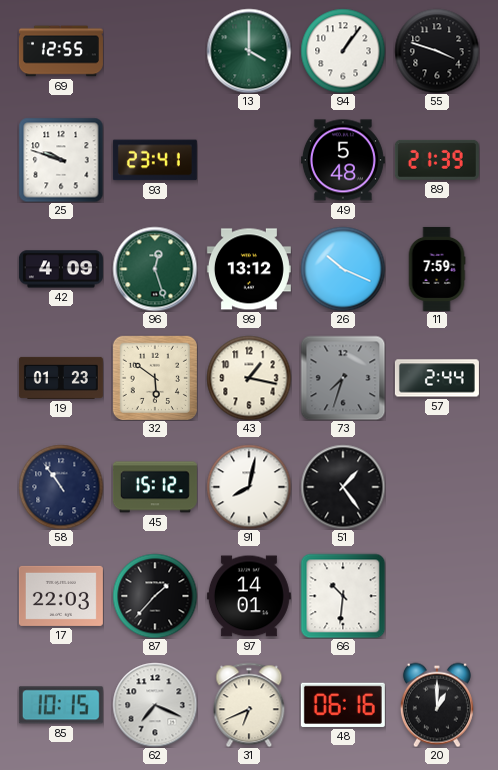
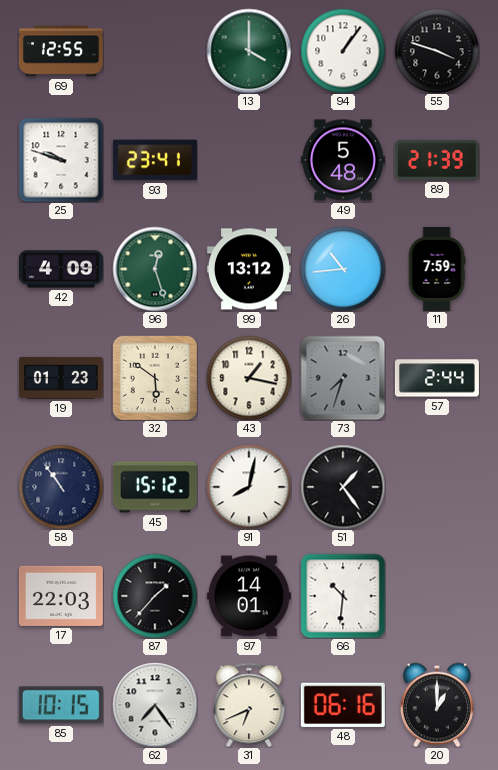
26: 10:19 -> 10:44
62: 7:19 -> 7:24
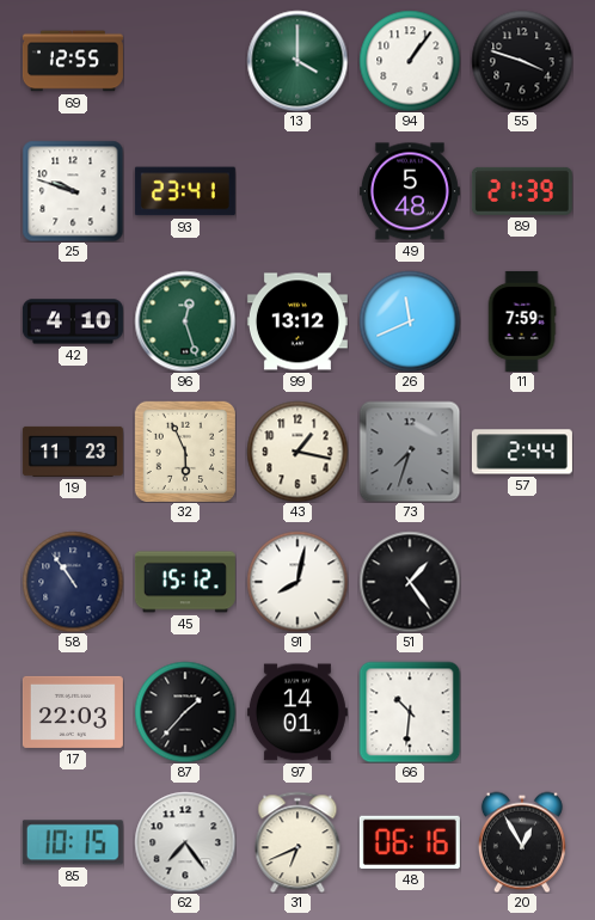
42: 4:09 -> 4:10
26: 10:44 -> 11:41
19: 01:23 -> 11:23
32: 5:51 -> 5:56
20: 1:00 -> 12:55
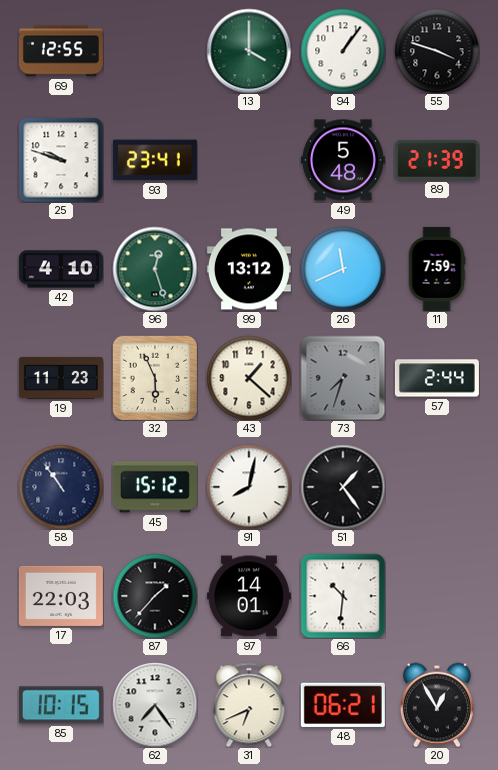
43: 1:17 -> 1:22
48: 06:16 -> 06:21
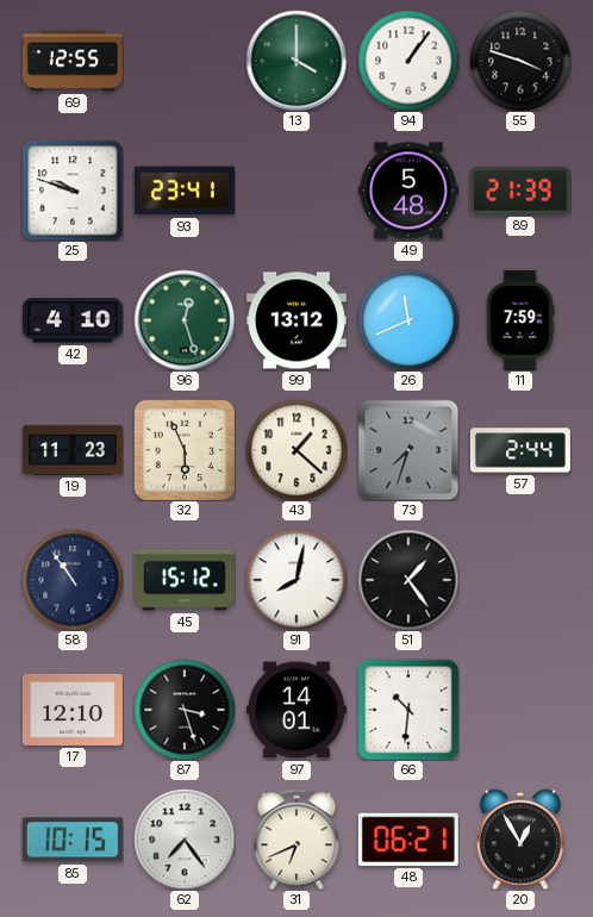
17: 22:03 -> 12:10
87: 1:37 -> 3:27
